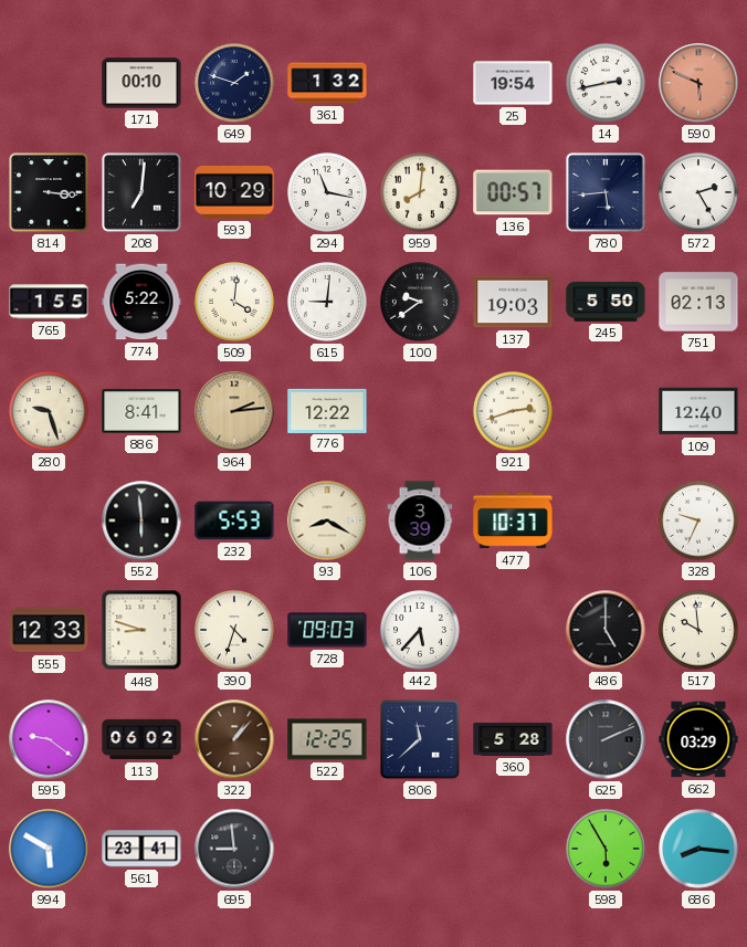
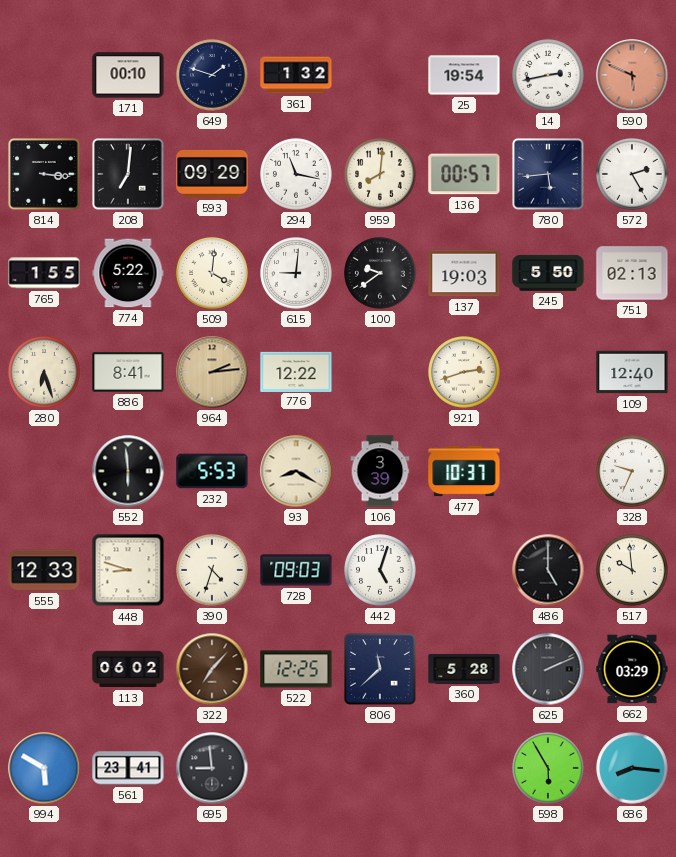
593: 10:29 -> 09:29
280: 9:27 -> 6:27
442: 5:37 -> 5:03
595: 9:21 -> none
322: 1:07 -> 7:07
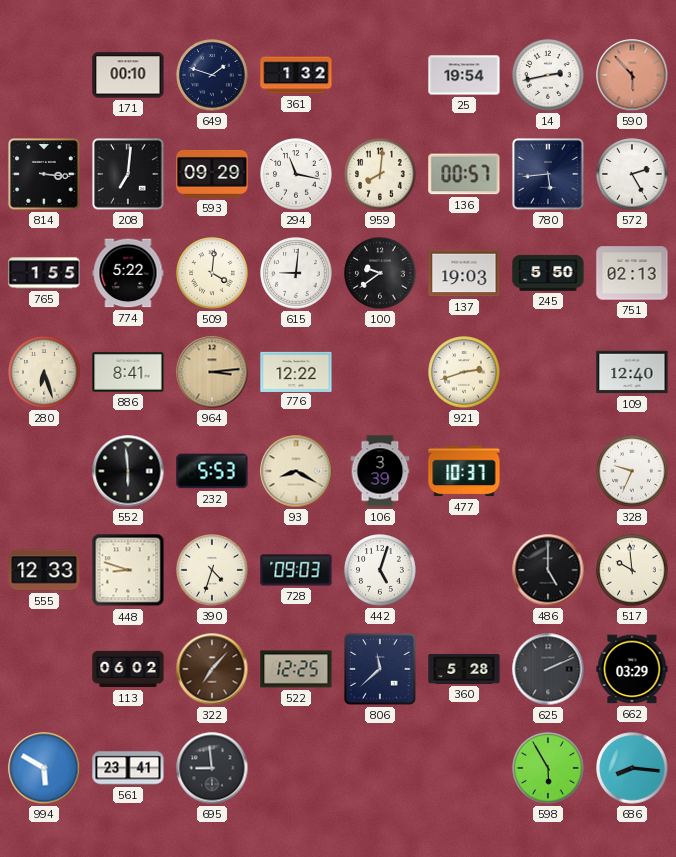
590: 5:49 -> 5:53
964: 2:14 -> 3:14
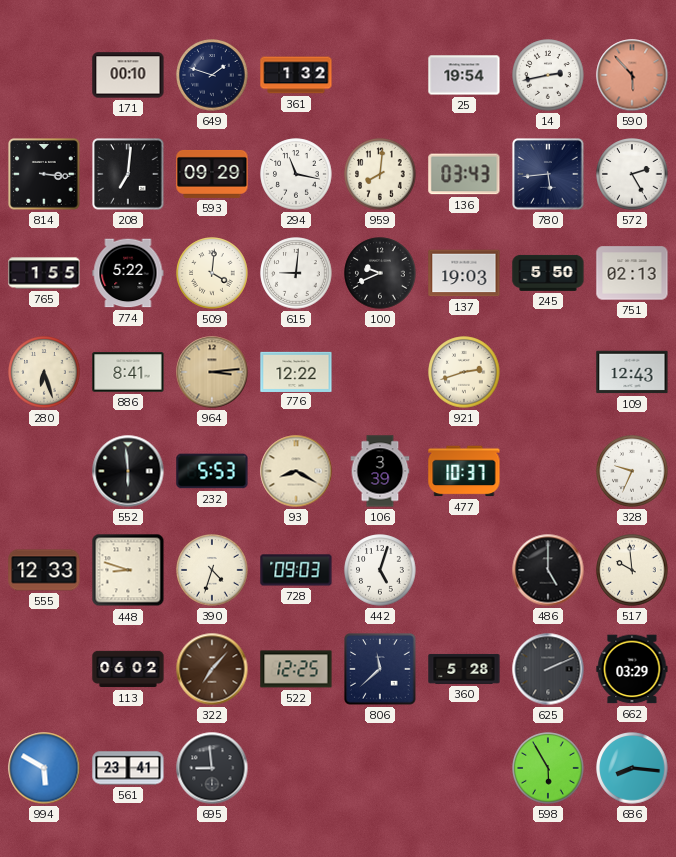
136: 00:57 -> 03:43
100: 9:39 -> 9:41
109: 12:40 -> 12:43
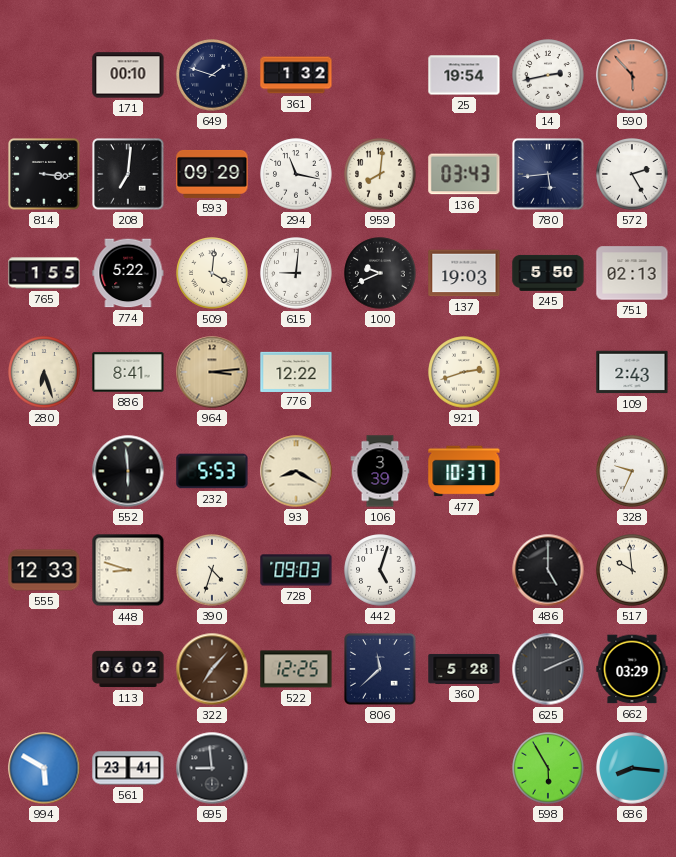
109: 12:43 -> 2:43
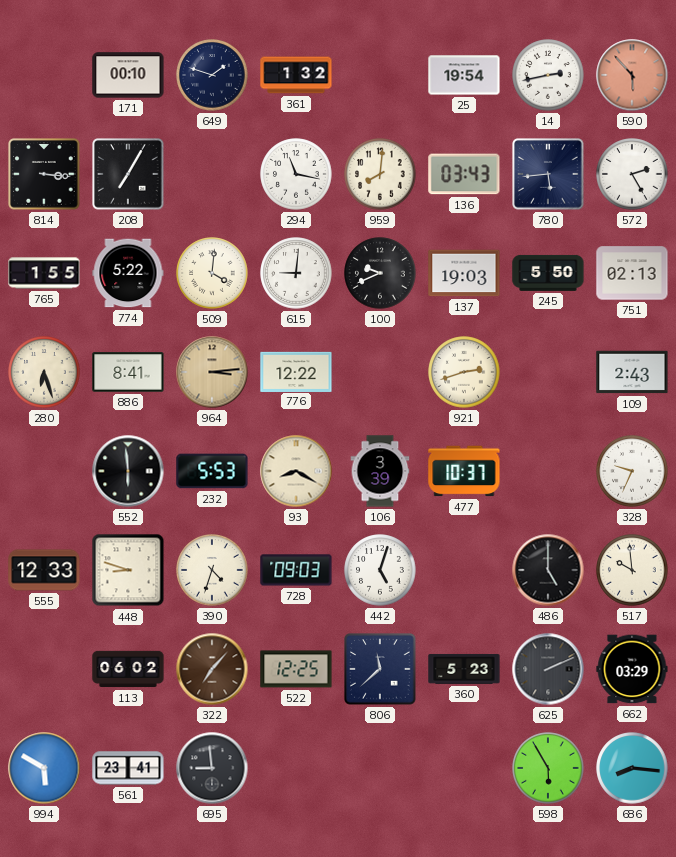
208: 7:01 -> 7:05
593: 09:29 -> none
360: 5:28 -> 5:23
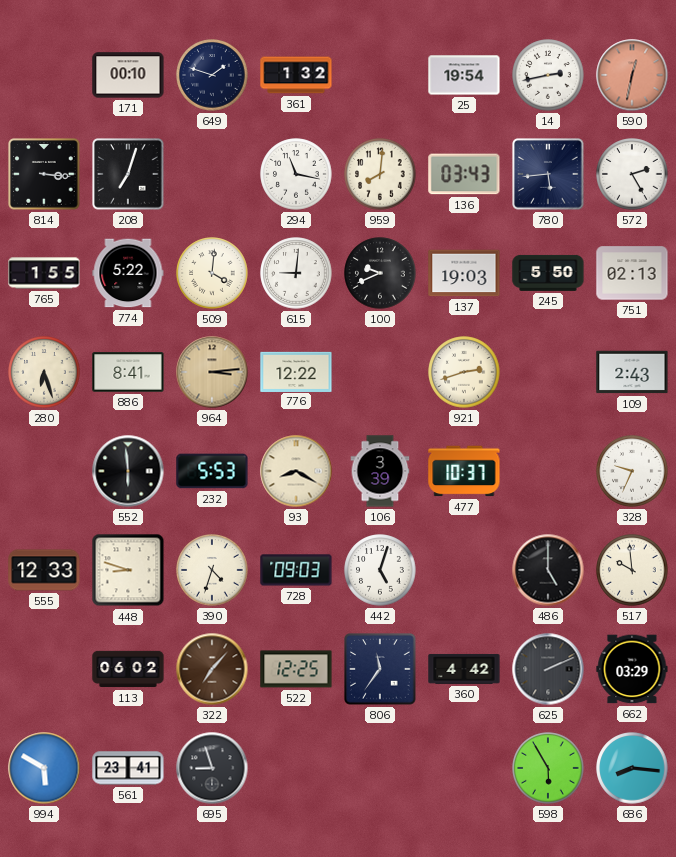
590: 5:53 -> 12:32
208: 7:05 -> 7:03
806: 11:38 -> 11:36
360: 5:23 -> 4:42
695: 8:59 -> 8:57
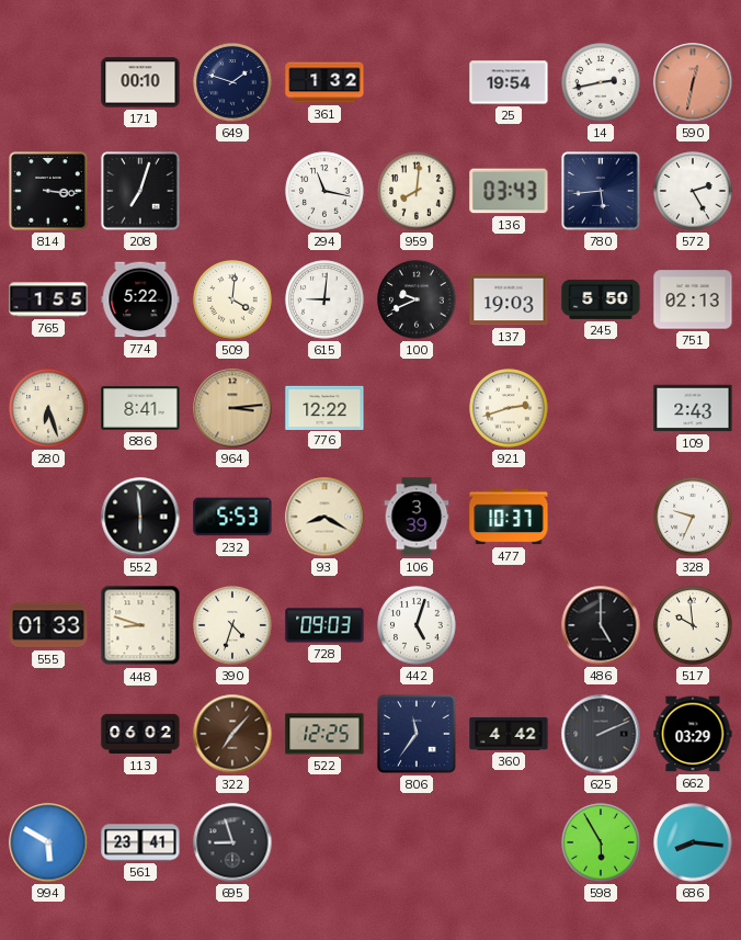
555: 12:33 -> 01:33
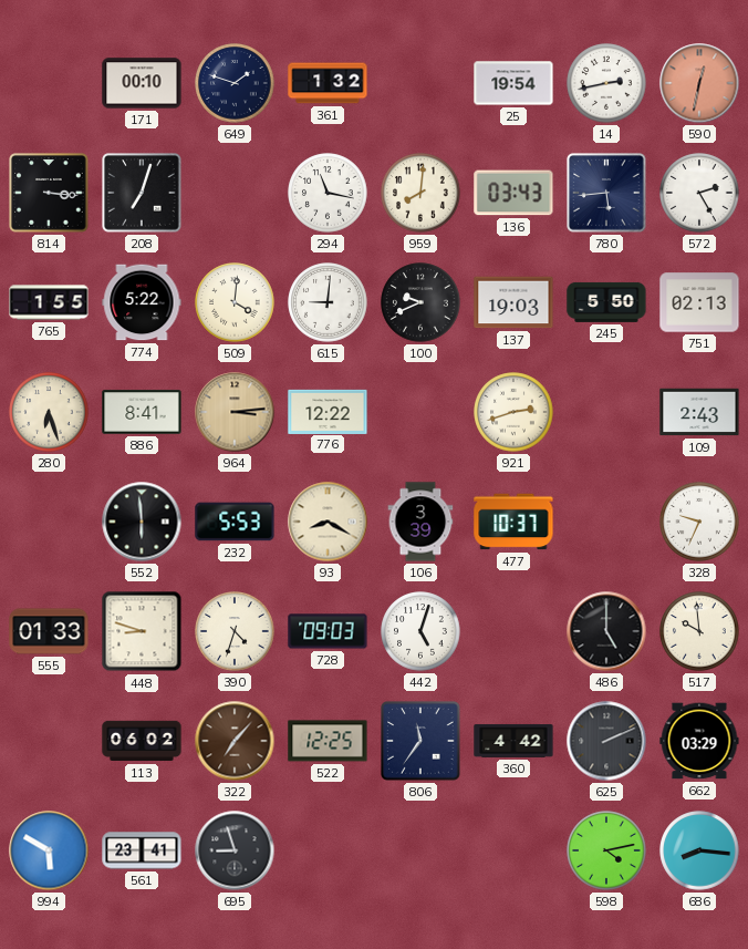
598: 5:55 -> 4:13
